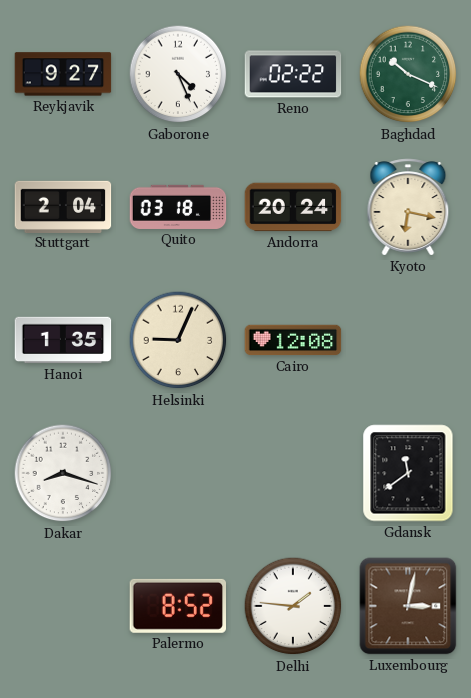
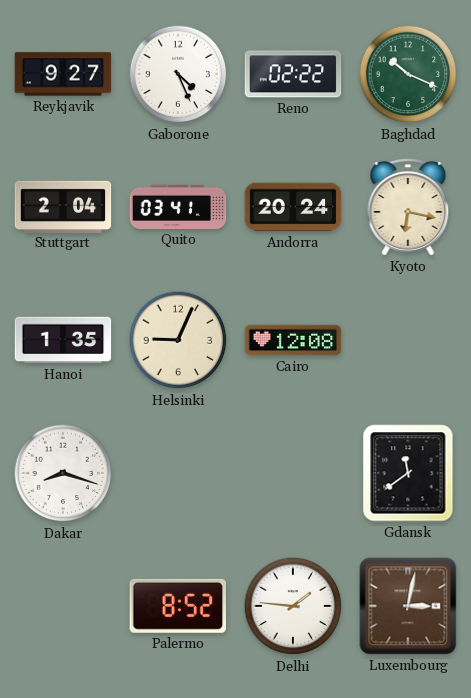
Quito: 03:18 -> 03:41
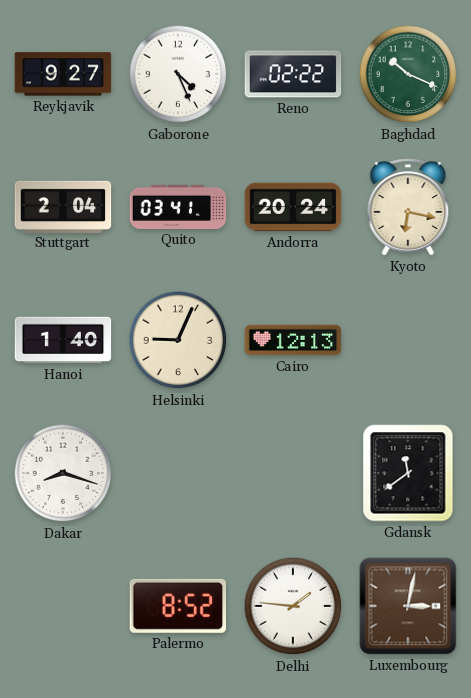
Hanoi: 1:35 -> 1:40
Cairo: 12:08 -> 12:13
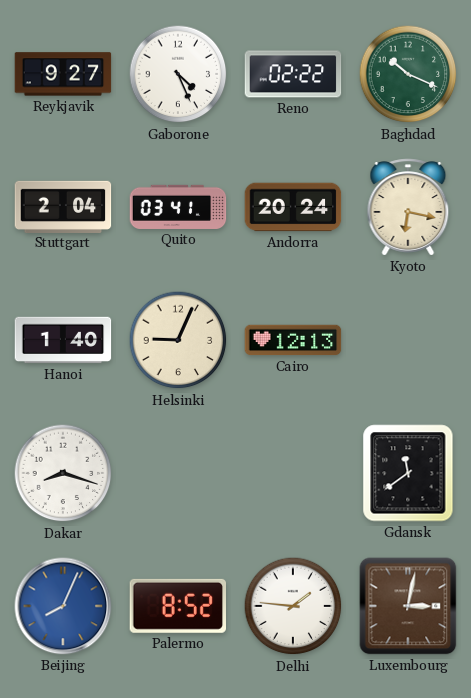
Beijing: none -> 8:04
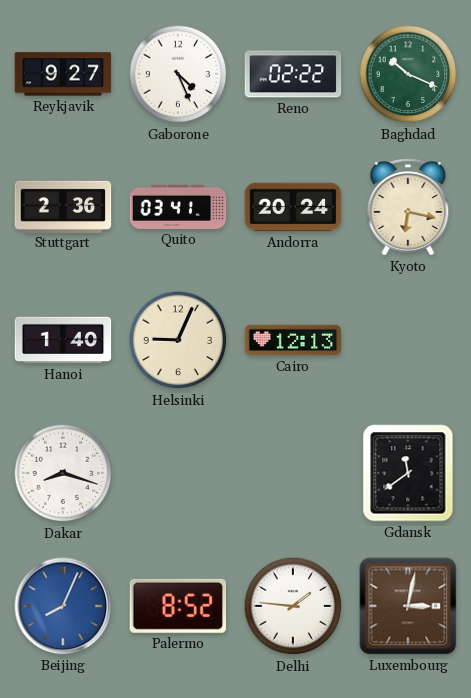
Stuttgart: 2:04 -> 2:36
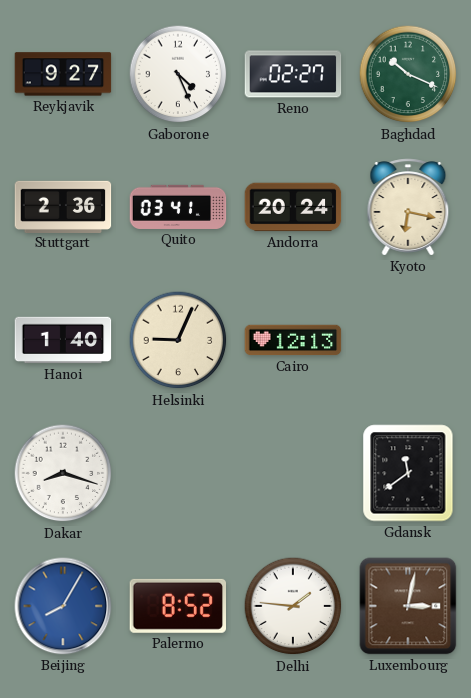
Reno: 02:22 -> 02:27
Beijing: 8:04 -> 8:05
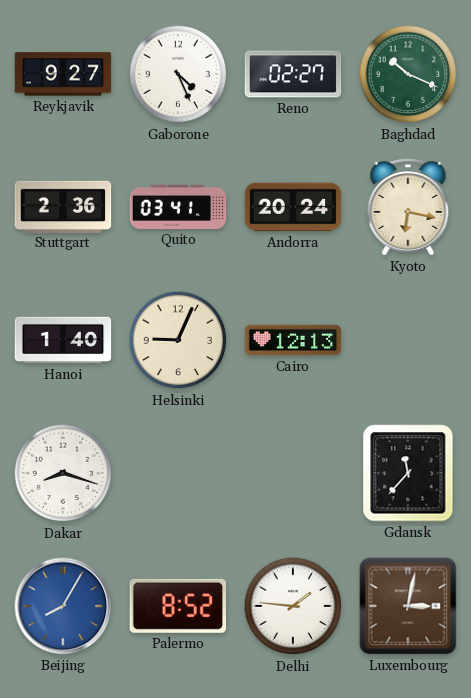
Gdansk: 11:39 -> 11:37
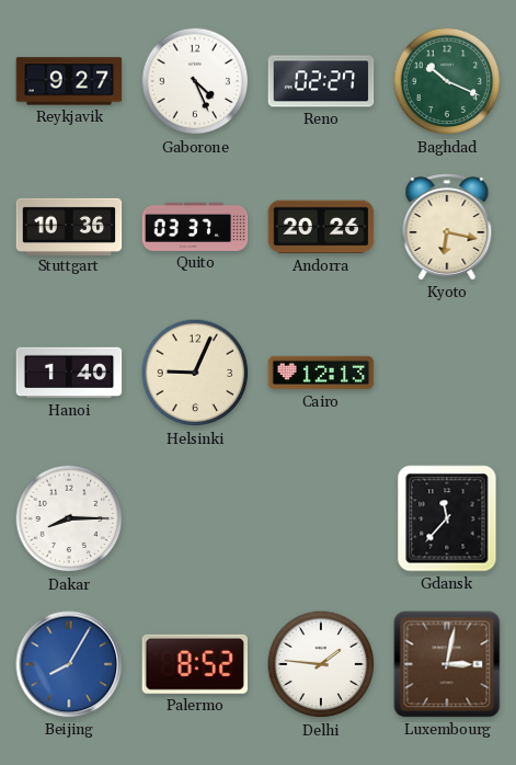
Stuttgart: 2:36 -> 10:36
Quito: 03:41 -> 03:37
Andorra: 20:24 -> 20:26
Dakar: 8:18 -> 8:15
